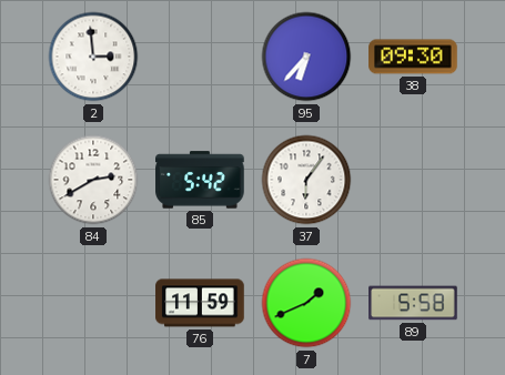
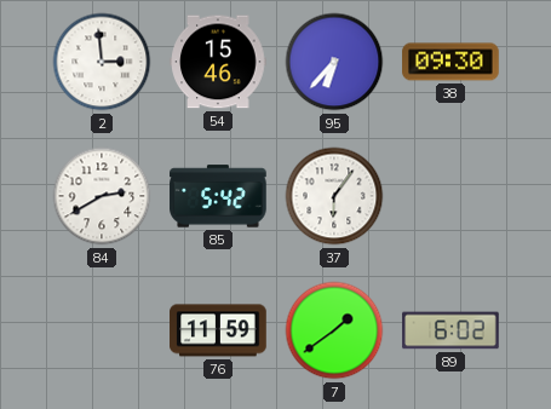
54: none -> 15:46
7: 1:41 -> 1:39
89: 5:58 -> 6:02
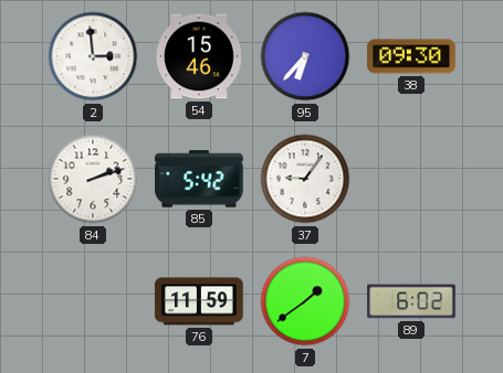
84: 2:40 -> 2:12
37: 6:06 -> 9:06
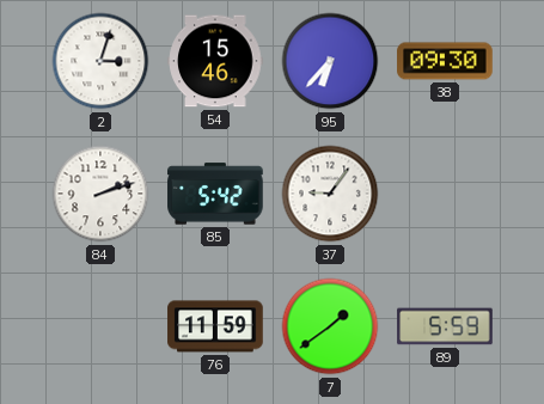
2: 2:59 -> 3:03
89: 6:02 -> 5:59
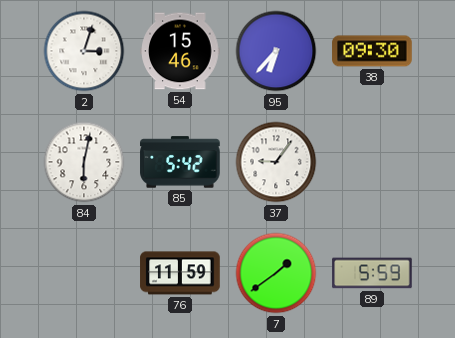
84: 2:12 -> 6:02
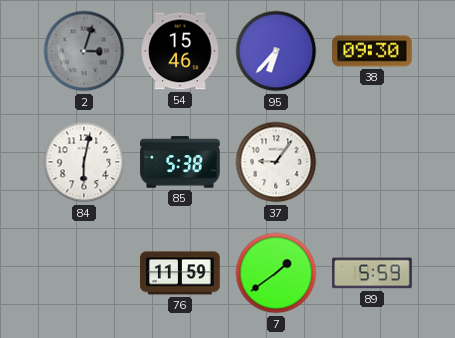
2 dial: white -> grey
85: 5:42 -> 5:38
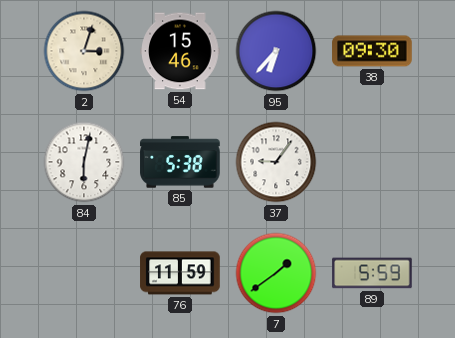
2 dial: grey -> cream
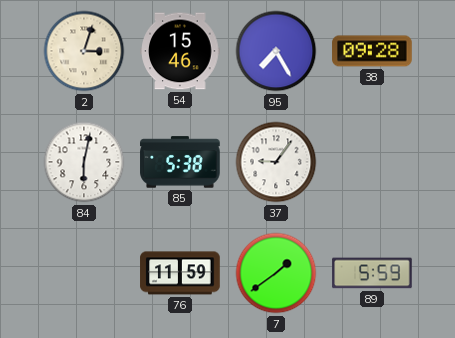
95: 6:37 -> 7:25
38: 09:30 -> 09:28
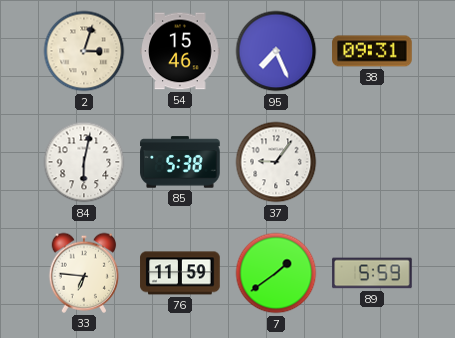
95: 7:25 -> 7:26
38: 09:28 -> 09:31
33: none -> 6:46
